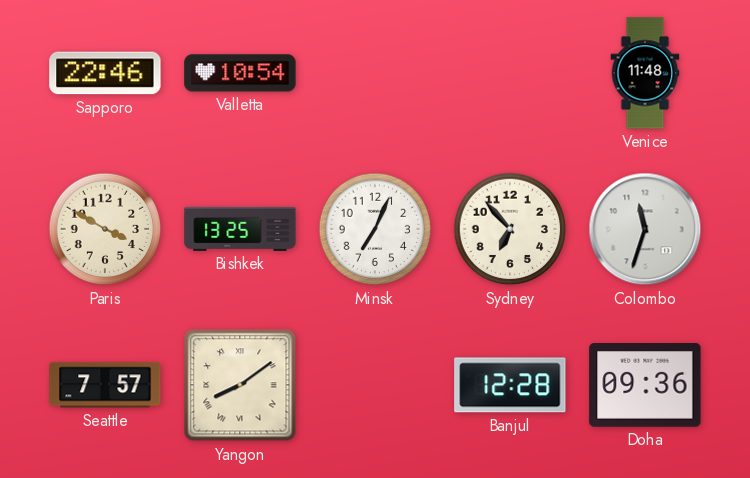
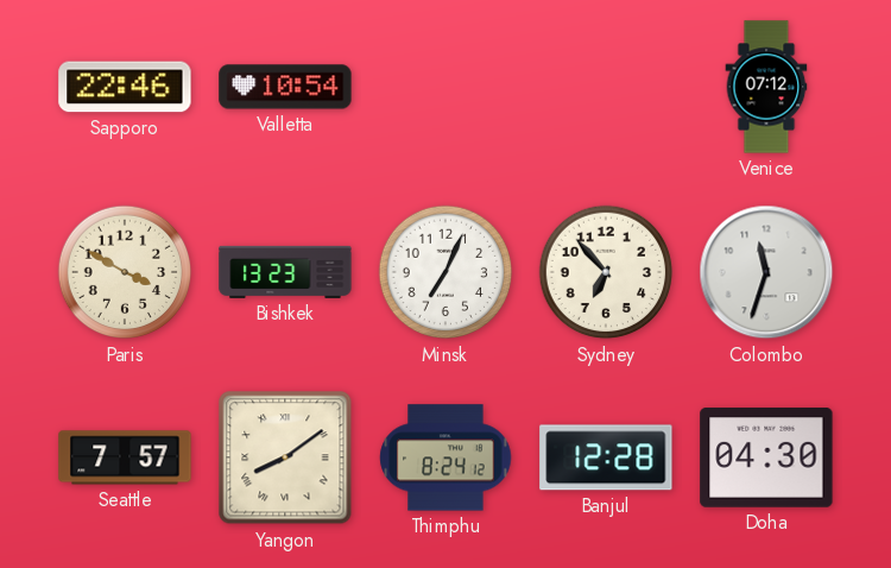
Venice: 11:48 -> 07:12
Bishkek: 13:25 -> 13:23
Thimphu: none -> 8:24
Doha: 09:36 -> 04:30
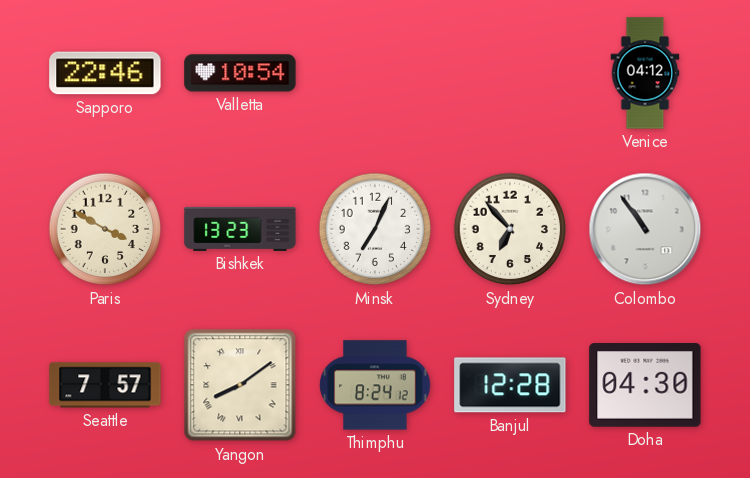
Venice: 07:12 -> 04:12
Colombo: 11:33 -> 10:54
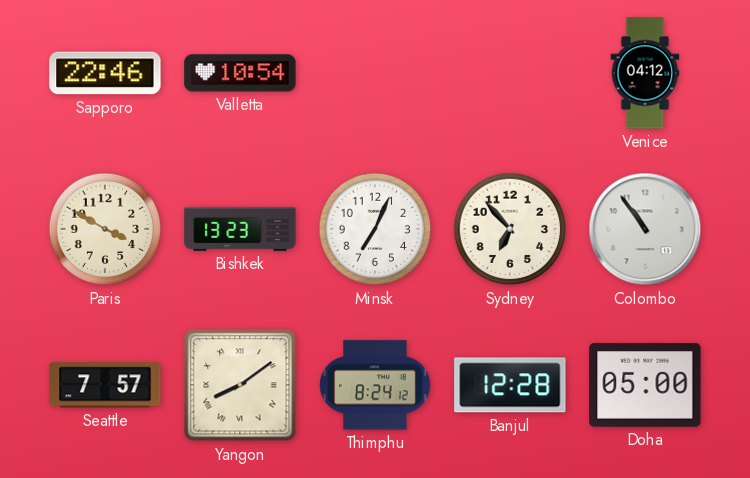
Doha: 04:30 -> 05:00
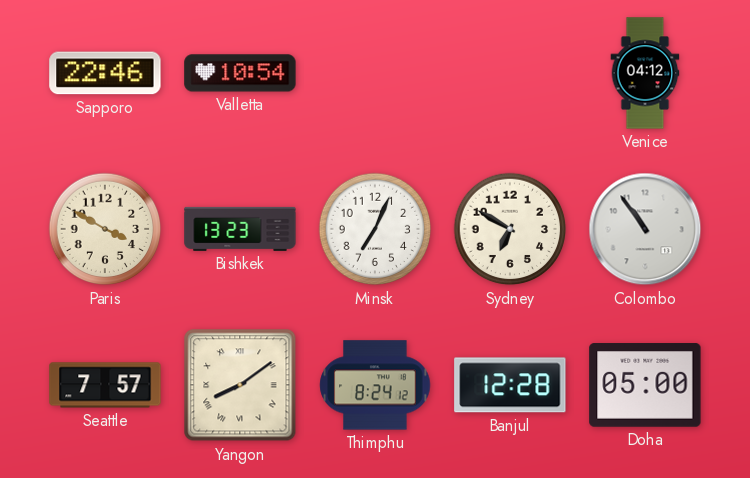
Sydney: 6:53 -> 6:50
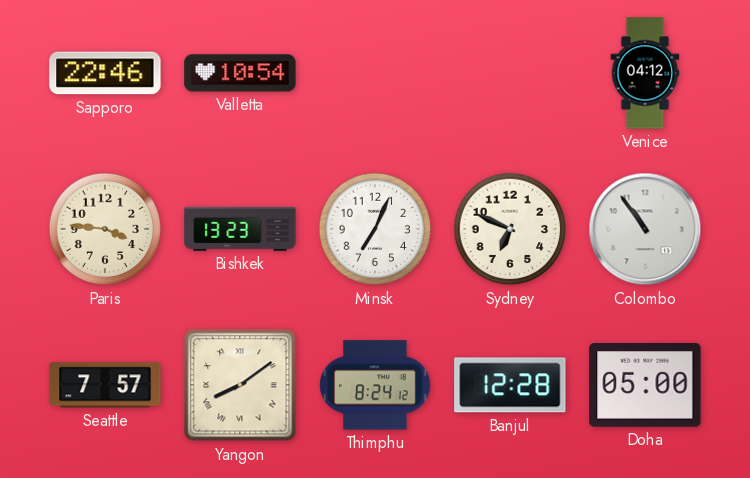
Paris: 3:50 -> 3:46
Sydney: 6:50 -> 6:49
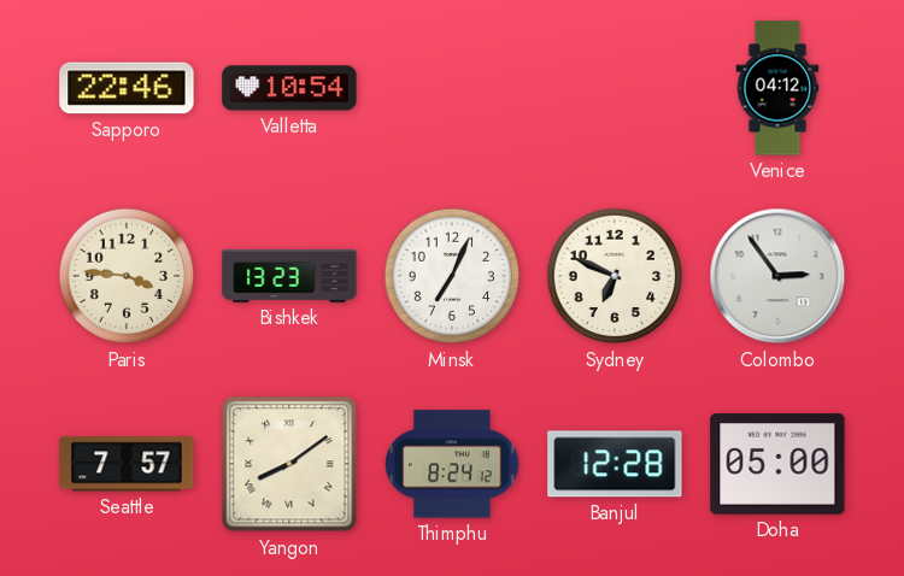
Colombo: 10:54 -> 2:54
